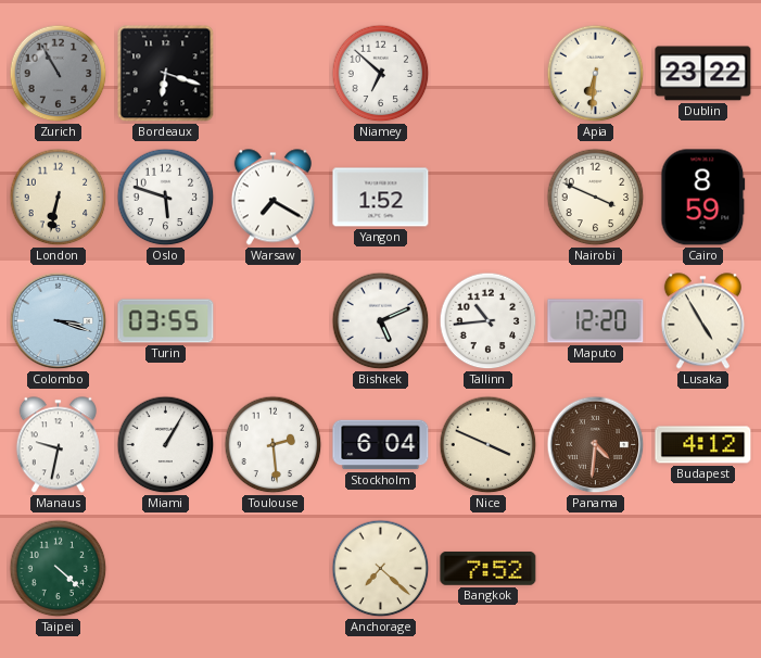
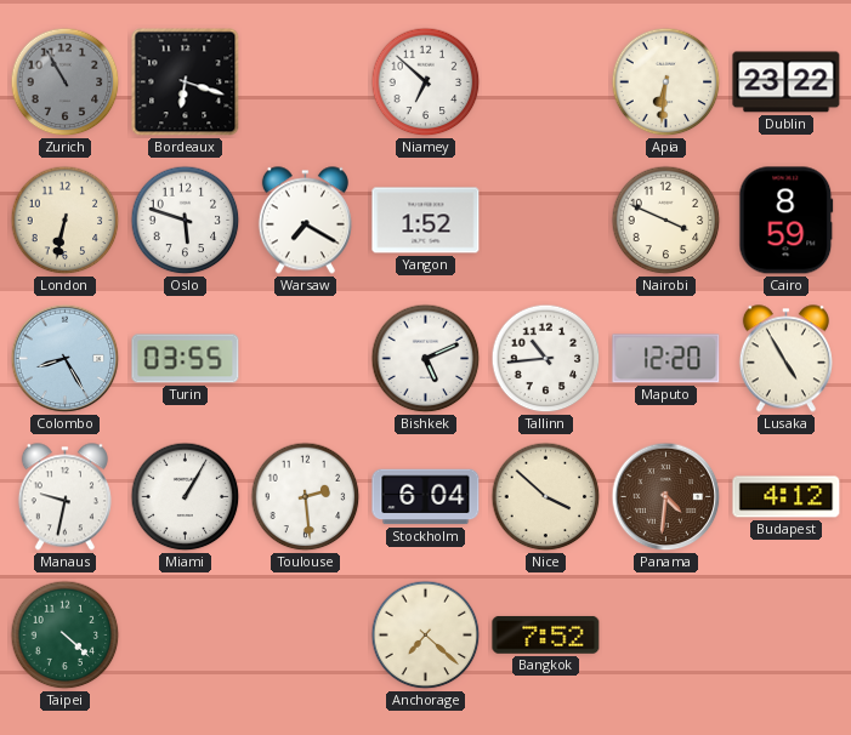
Colombo: 3:18 -> 8:25
Nice: 3:49 -> 3:52
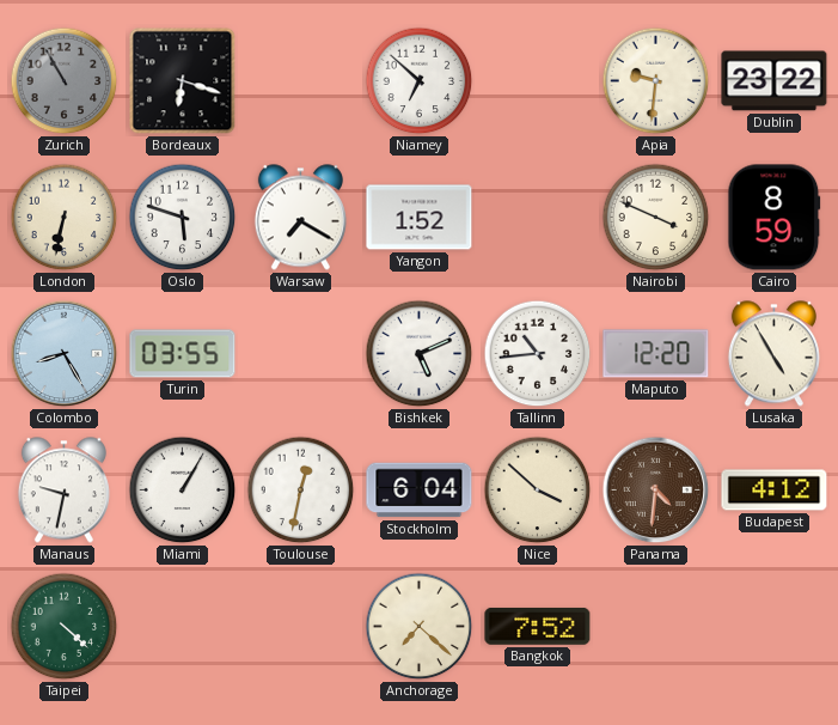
Apia: 6:31 -> 9:31
Toulouse: 2:29 -> 12:32
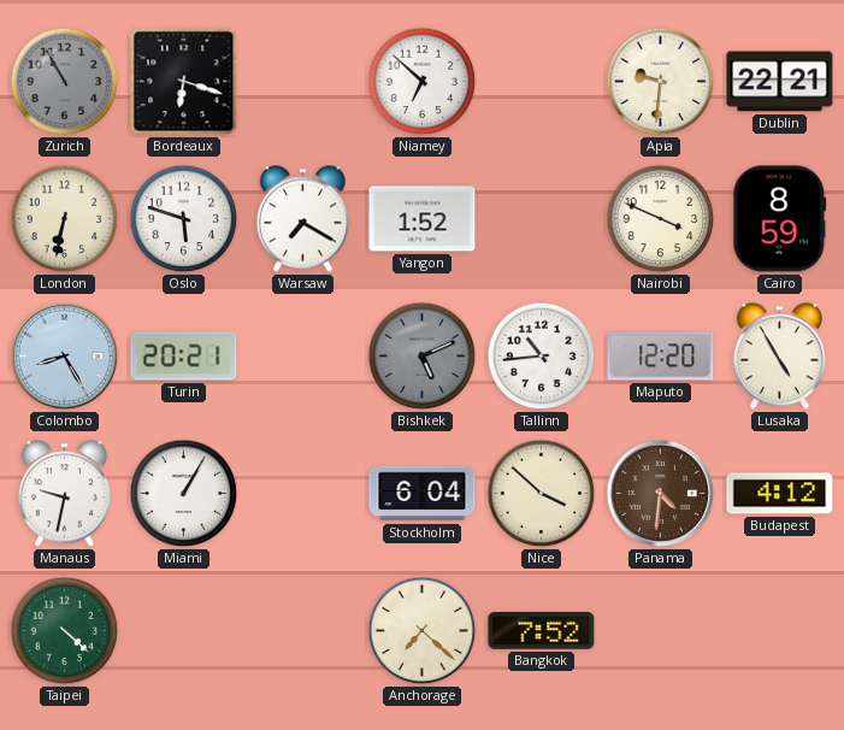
Dublin: 23:22 -> 22:21
Turin: 03:55 -> 20:21
Bishkek dial: white -> grey
Toulouse: 12:32 -> none
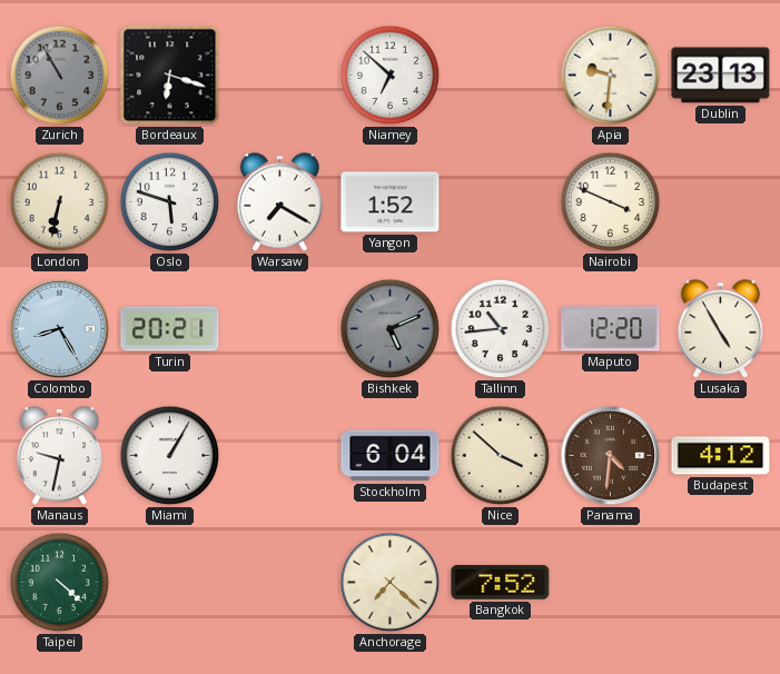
Dublin: 22:21 -> 23:13
Cairo: 8:59 -> none
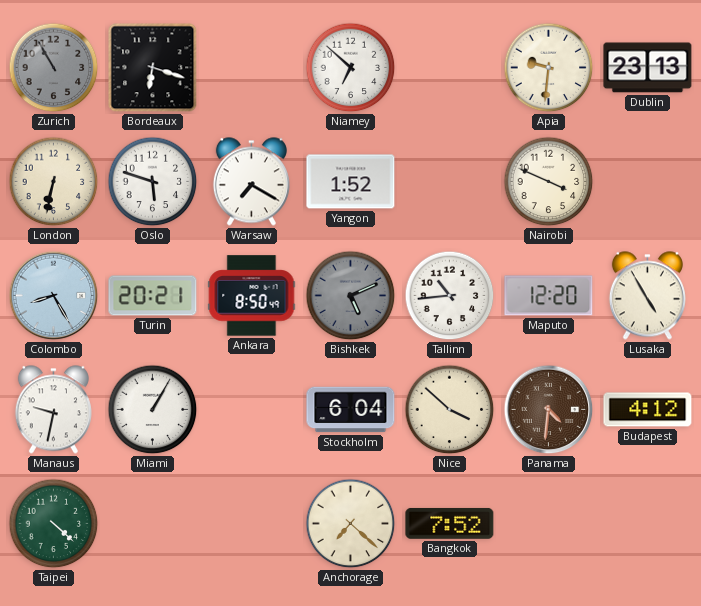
Ankara: none -> 8:50
